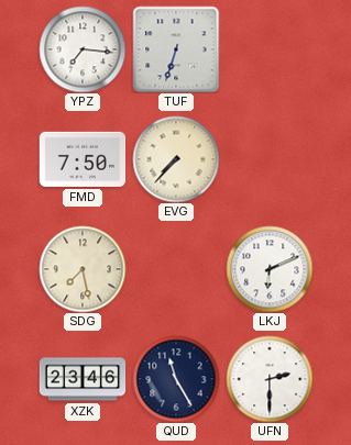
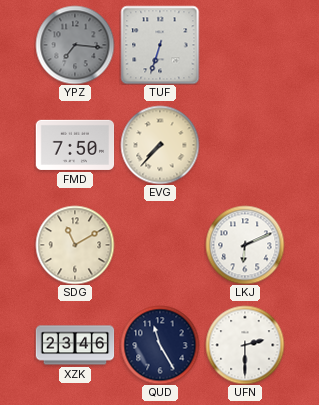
YPZ dial: white -> grey
SDG: 7:28 -> 11:10
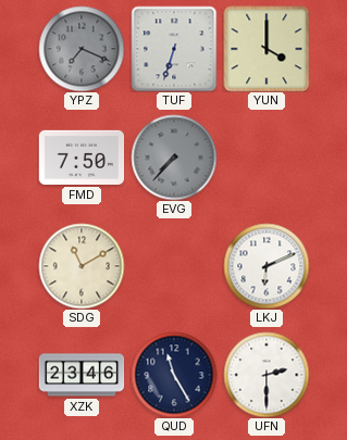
YPZ: 7:16 -> 7:19
YUN: none -> 4:00
EVG dial: cream -> grey
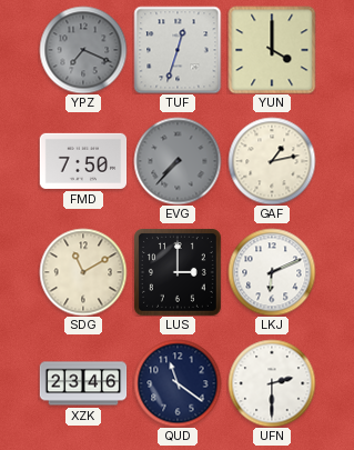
TUF: 6:33 -> 12:33
GAF: none -> 1:13
LUS: none -> 3:00
QUD: 11:25 -> 11:21
